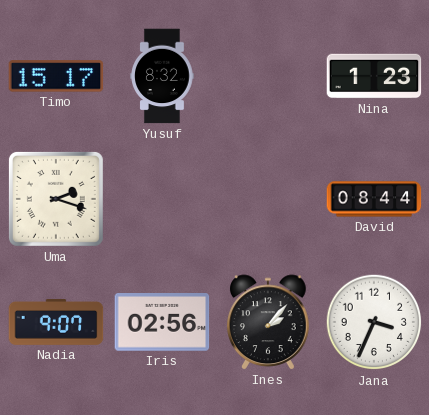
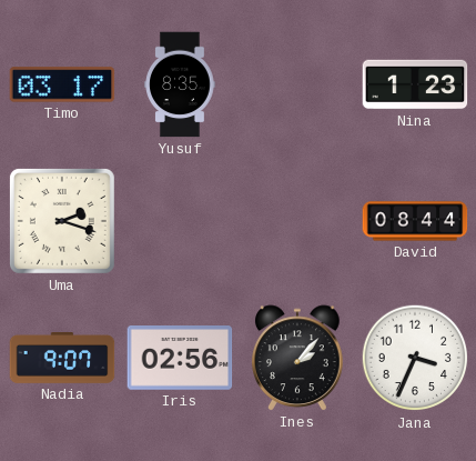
Timo: 15:17 -> 03:17
Yusuf: 8:32 -> 8:35
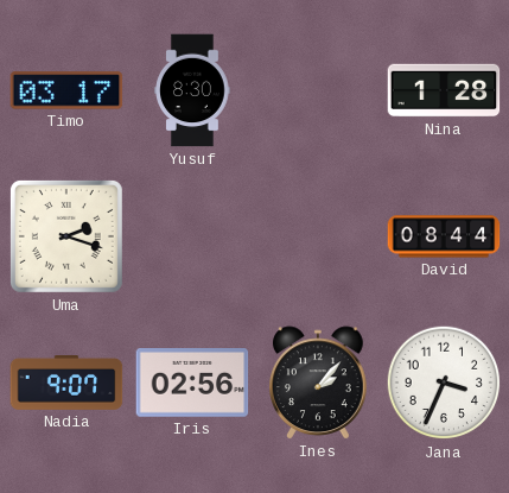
Yusuf: 8:35 -> 8:30
Nina: 1:23 -> 1:28
